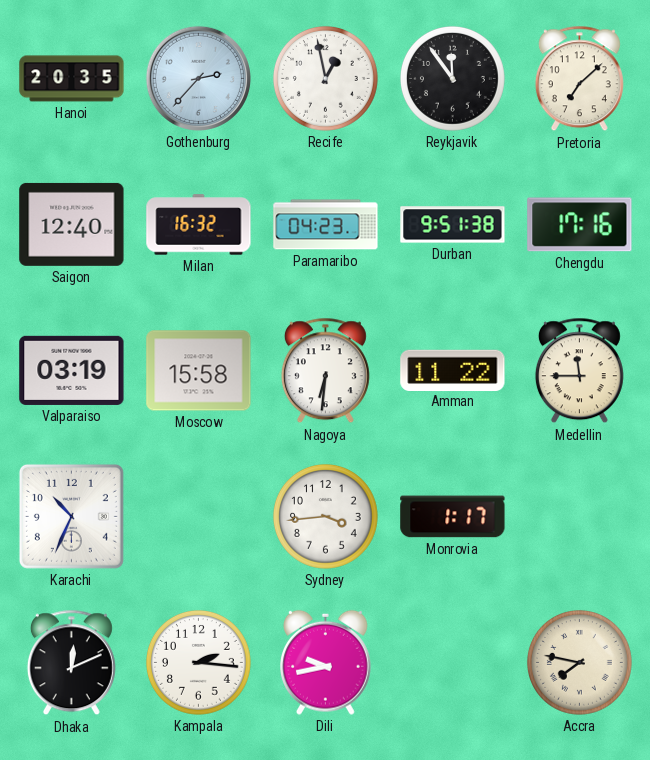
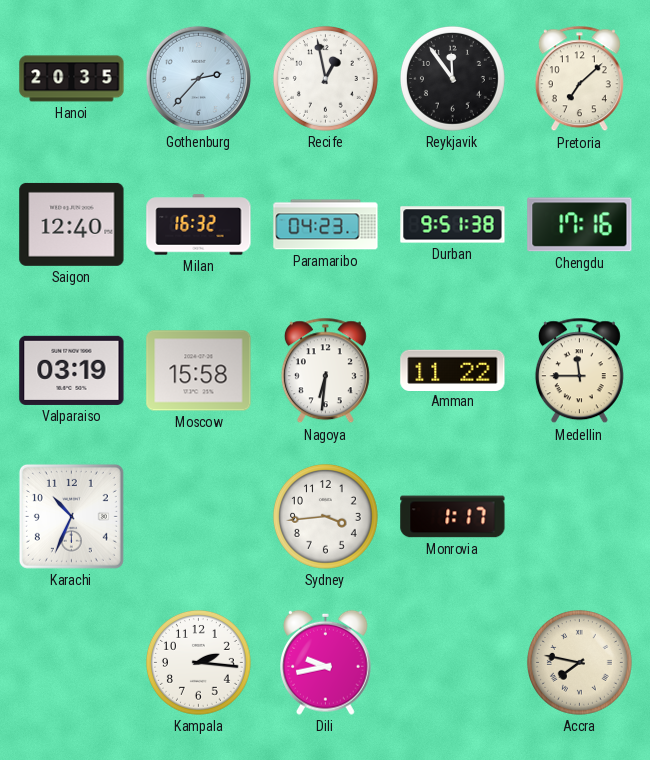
Dhaka: 12:11 -> none
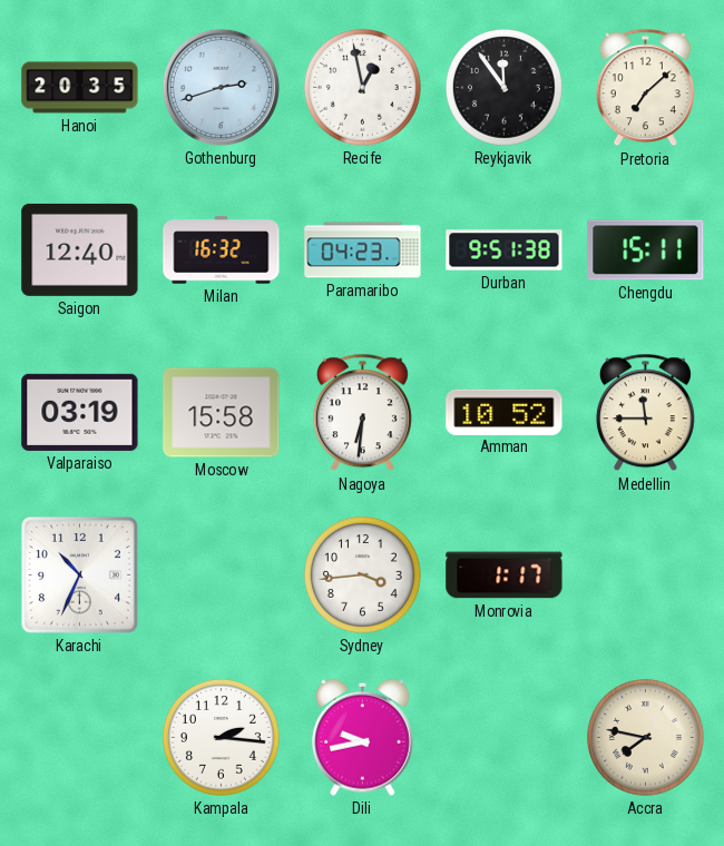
Gothenburg: 2:37 -> 2:42
Chengdu: 17:16 -> 15:11
Amman: 11:22 -> 10:52
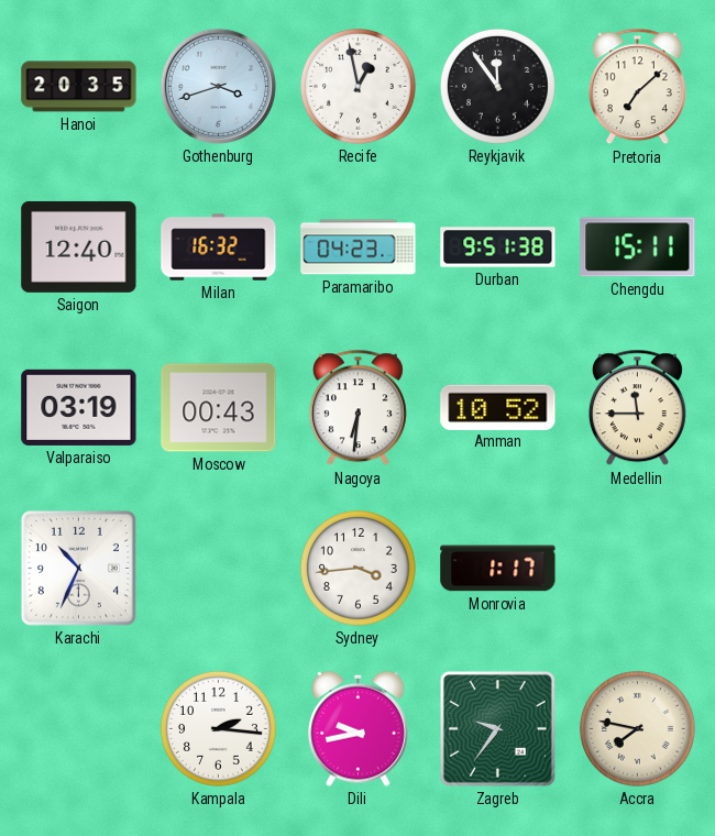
Gothenburg: 2:42 -> 3:42
Moscow: 15:58 -> 00:43
Zagreb: none -> 9:36
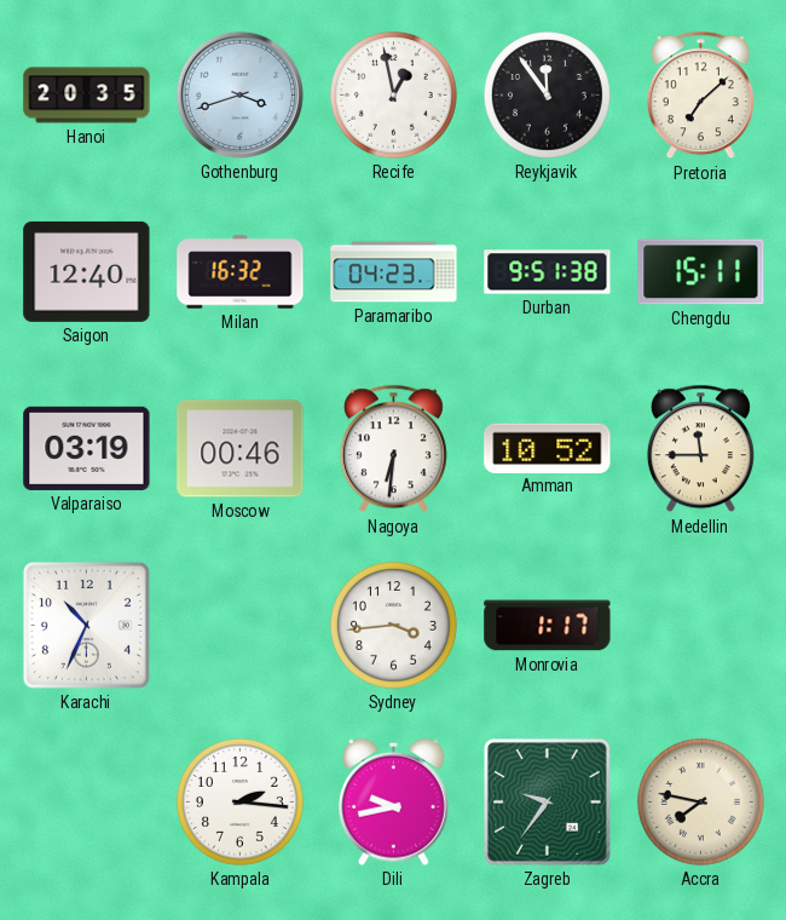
Moscow: 00:43 -> 00:46
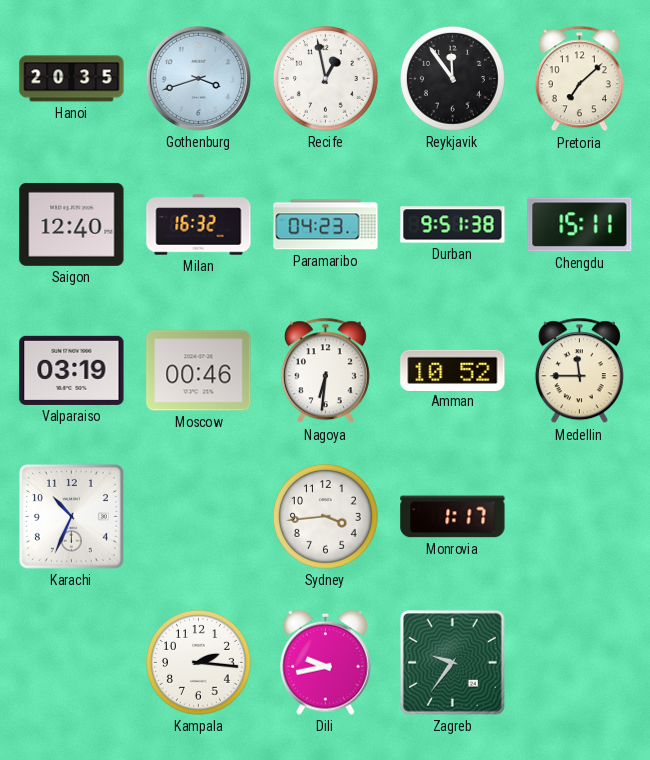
Accra: 7:47 -> none
